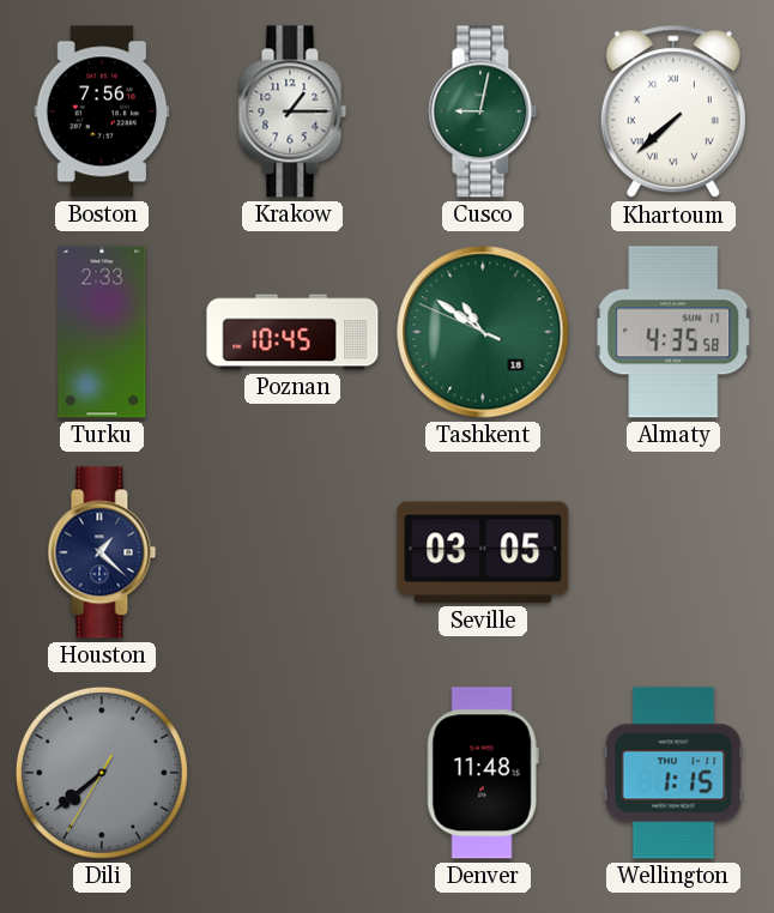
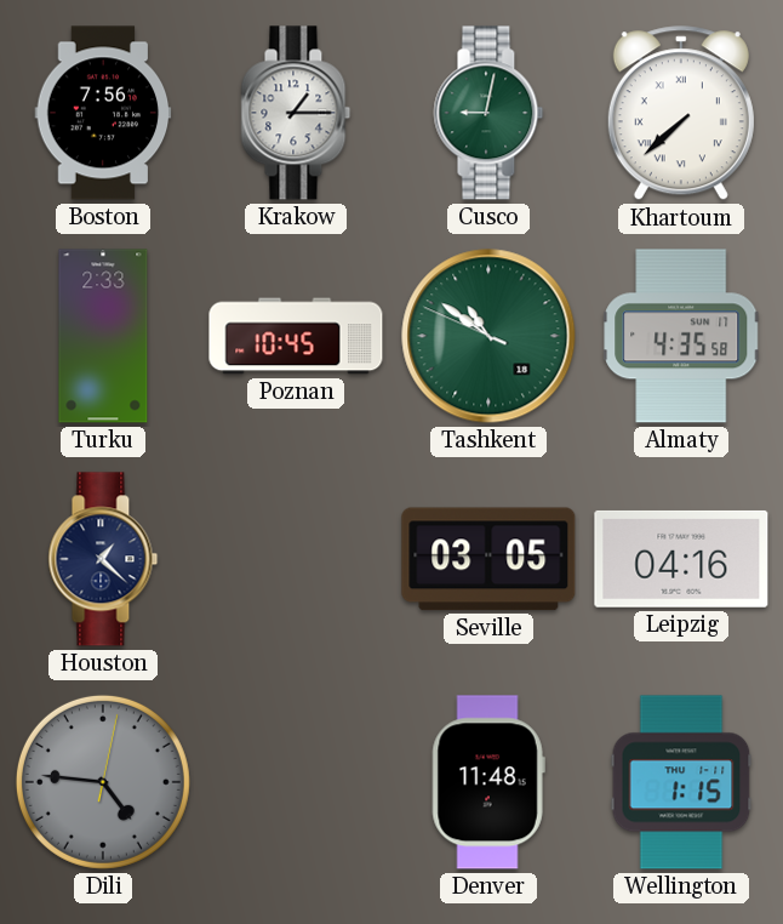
Leipzig: none -> 04:16
Dili: 7:38 -> 4:46
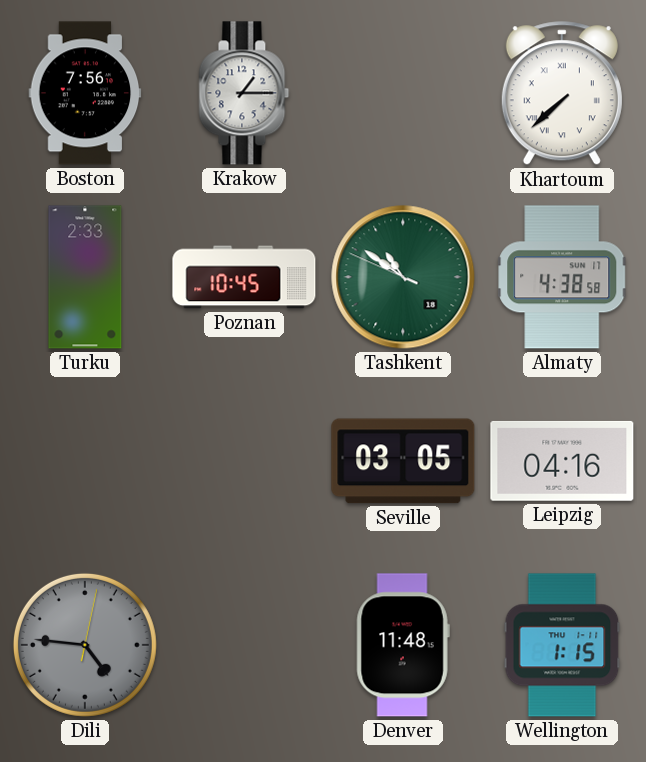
Cusco: 9:02 -> none
Almaty: 4:35 -> 4:38
Houston: 1:22 -> none
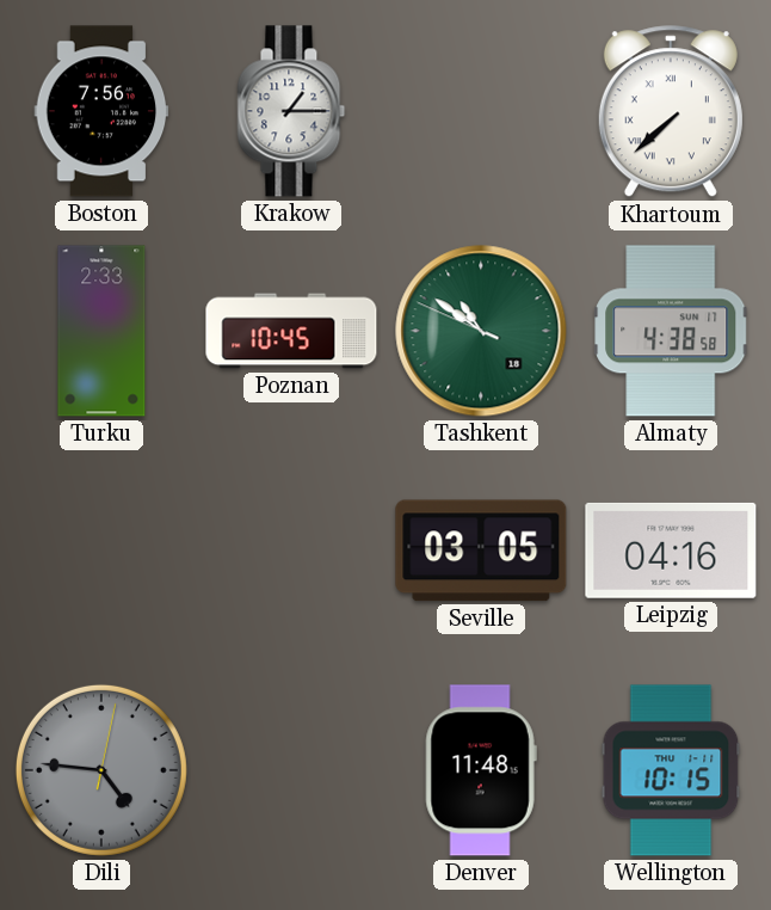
Wellington: 1:15 -> 10:15
